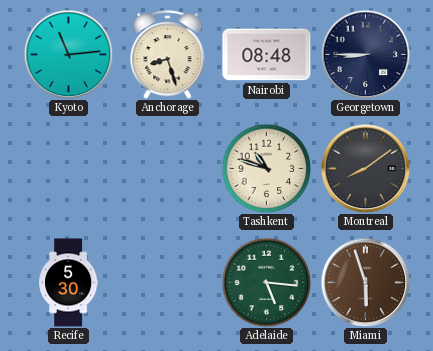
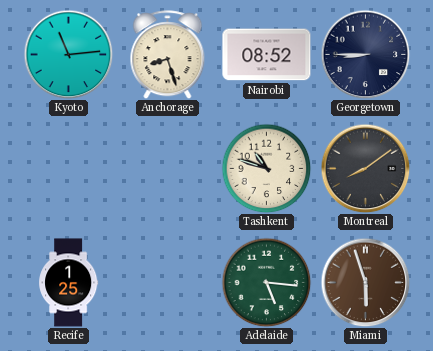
Nairobi: 08:48 -> 08:52
Recife: 5:30 -> 1:25
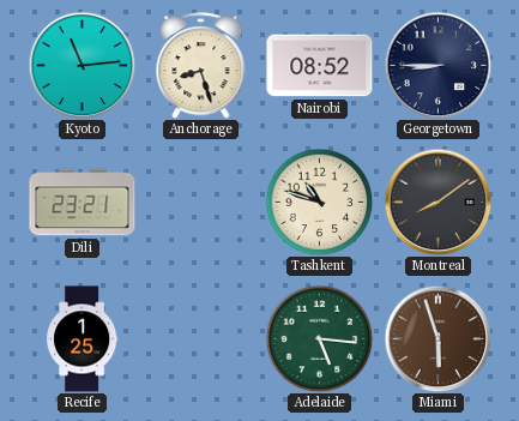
Dili: none -> 23:21
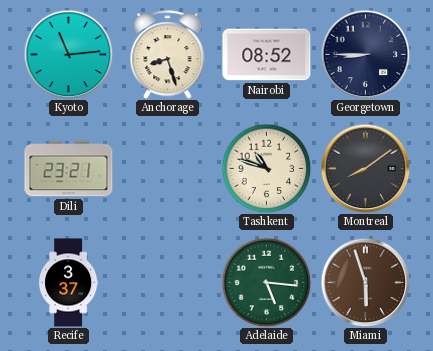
Recife: 1:25 -> 3:37
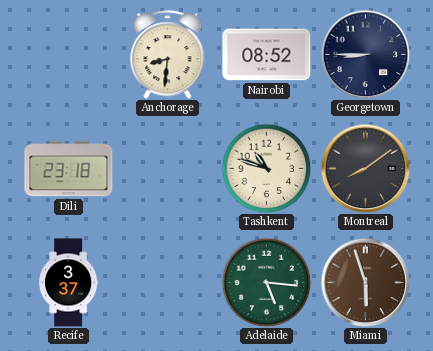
Kyoto: 11:14 -> none
Anchorage: 8:27 -> 8:31
Dili: 23:21 -> 23:18
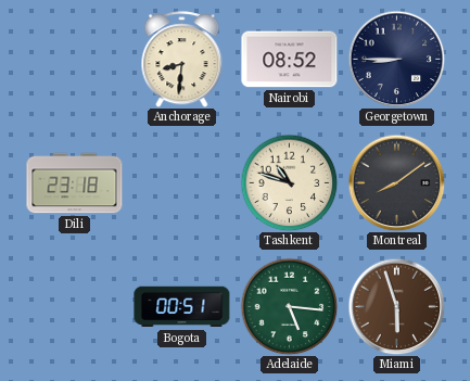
Recife: 3:37 -> none
Bogota: none -> 00:51
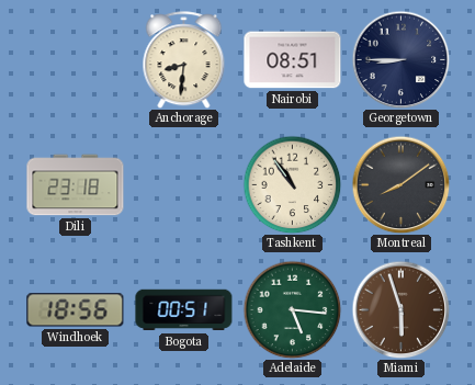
Nairobi: 08:52 -> 08:51
Tashkent: 10:48 -> 10:54
Windhoek: none -> 18:56
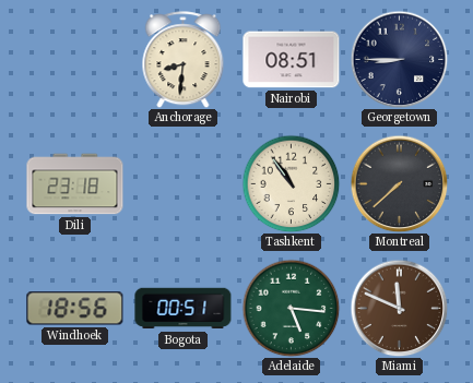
Montreal: 8:09 -> 7:38
Miami: 5:57 -> 11:49
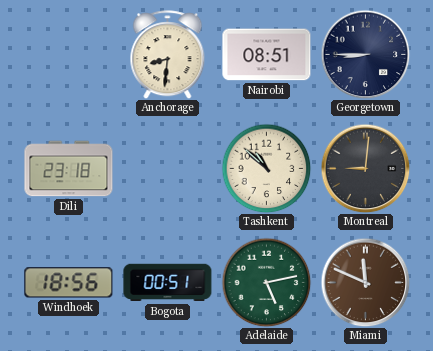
Tashkent: 10:54 -> 10:52
Montreal: 7:38 -> 9:01
Adelaide: 5:16 -> 5:13
